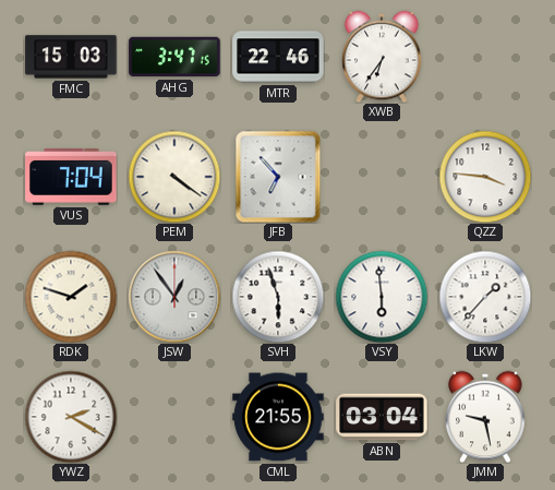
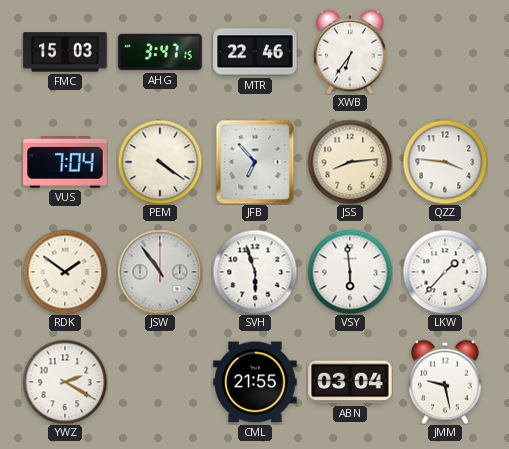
JSS: none -> 8:14
RDK: 1:48 -> 1:51
JSW: 12:54 -> 10:54
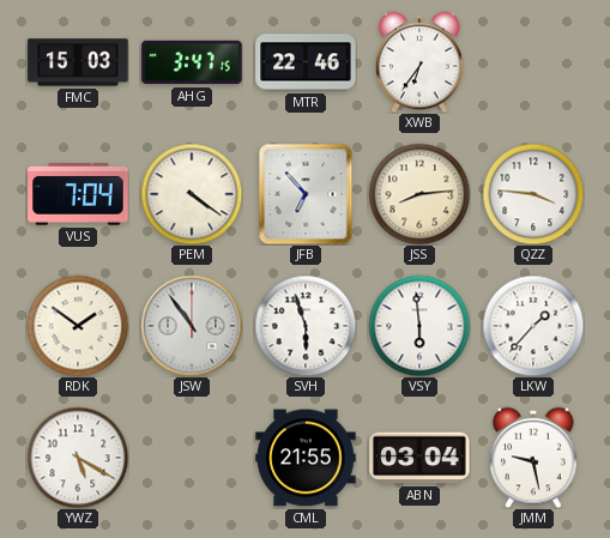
YWZ: 2:20 -> 5:20
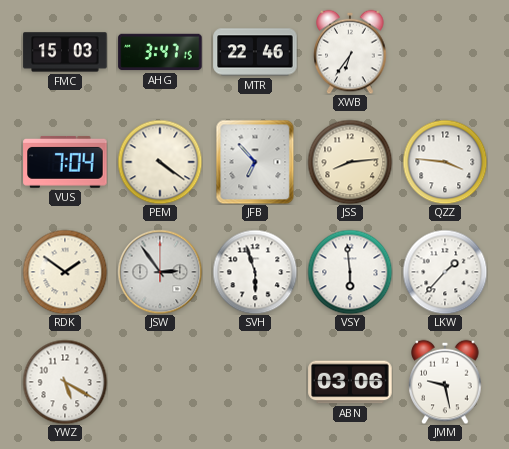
JSW: 10:54 -> 2:54
CML: 21:55 -> none
ABN: 03:04 -> 03:06
